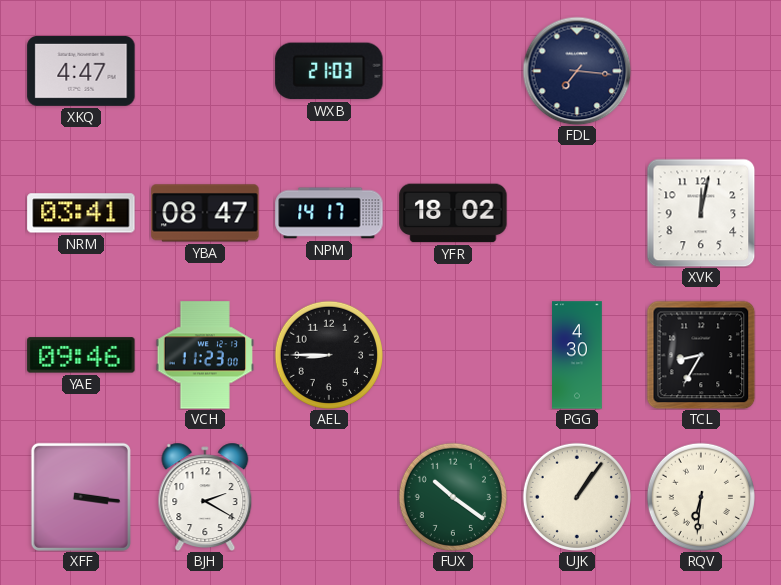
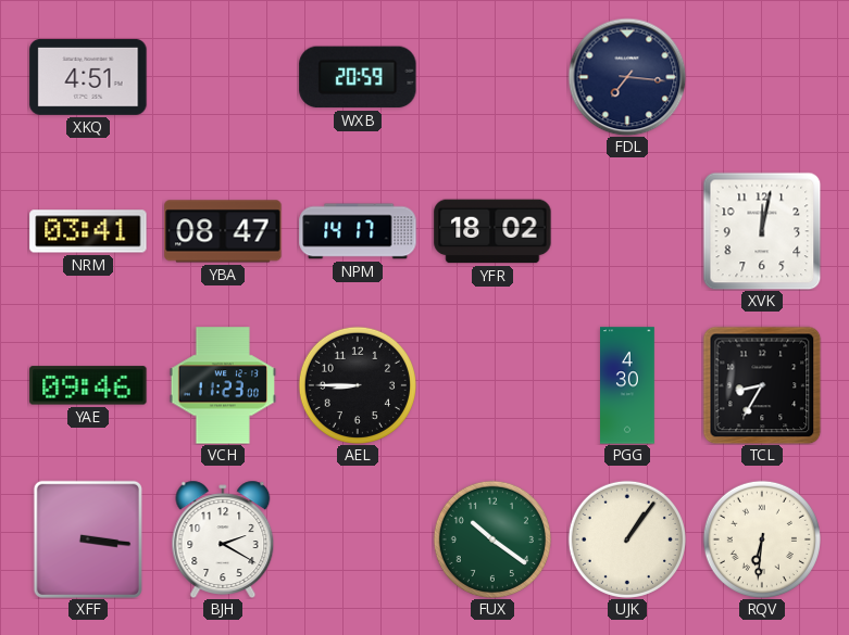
XKQ: 4:47 -> 4:51
WXB: 21:03 -> 20:59
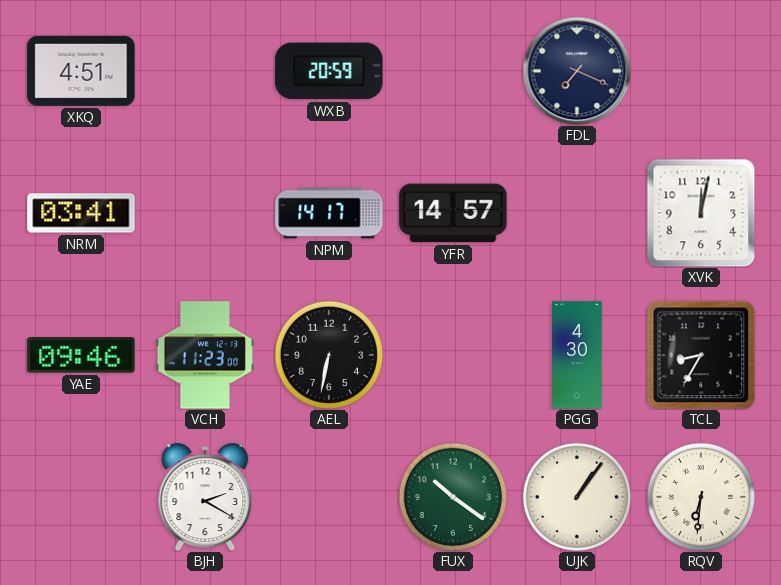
FDL: 7:16 -> 7:19
YBA: 08:47 -> none
YFR: 18:02 -> 14:57
AEL: 8:45 -> 6:32
XFF: 3:16 -> none
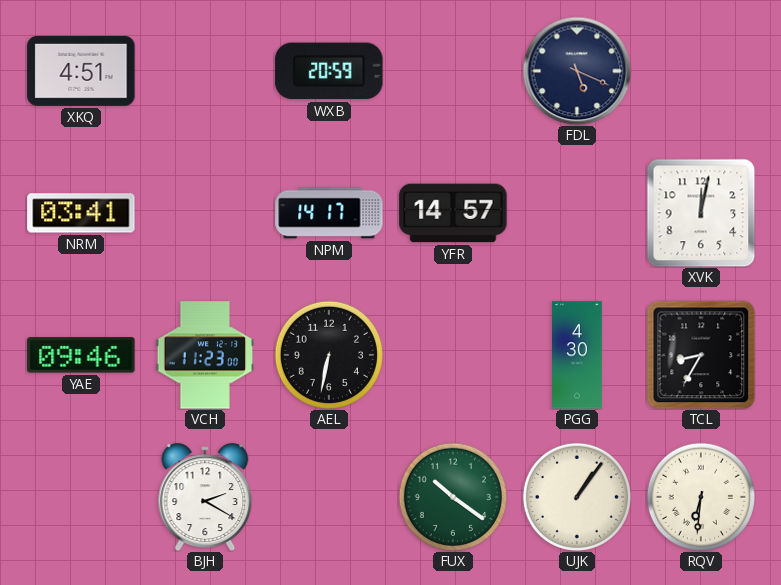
FDL: 7:19 -> 5:19
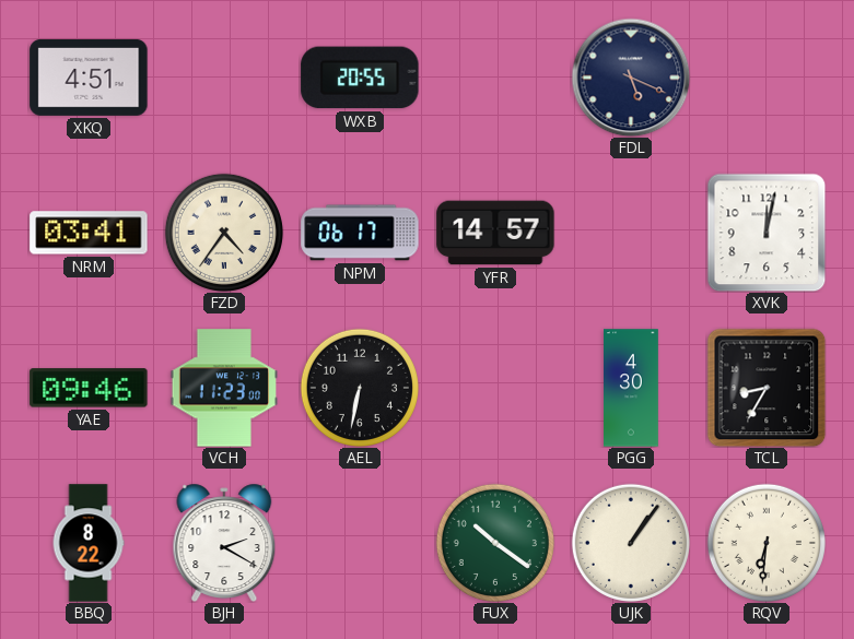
WXB: 20:59 -> 20:55
FZD: none -> 4:36
NPM: 14:17 -> 06:17
BBQ: none -> 8:22
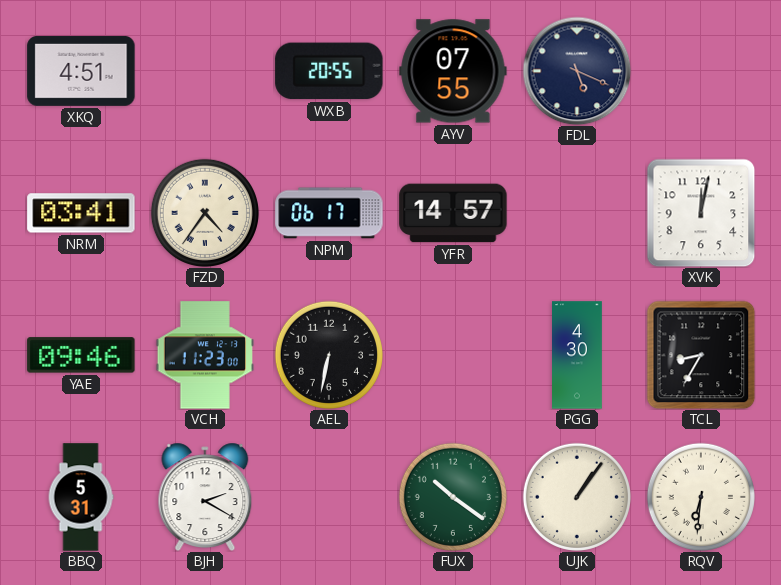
AYV: none -> 07:55
BBQ: 8:22 -> 5:31
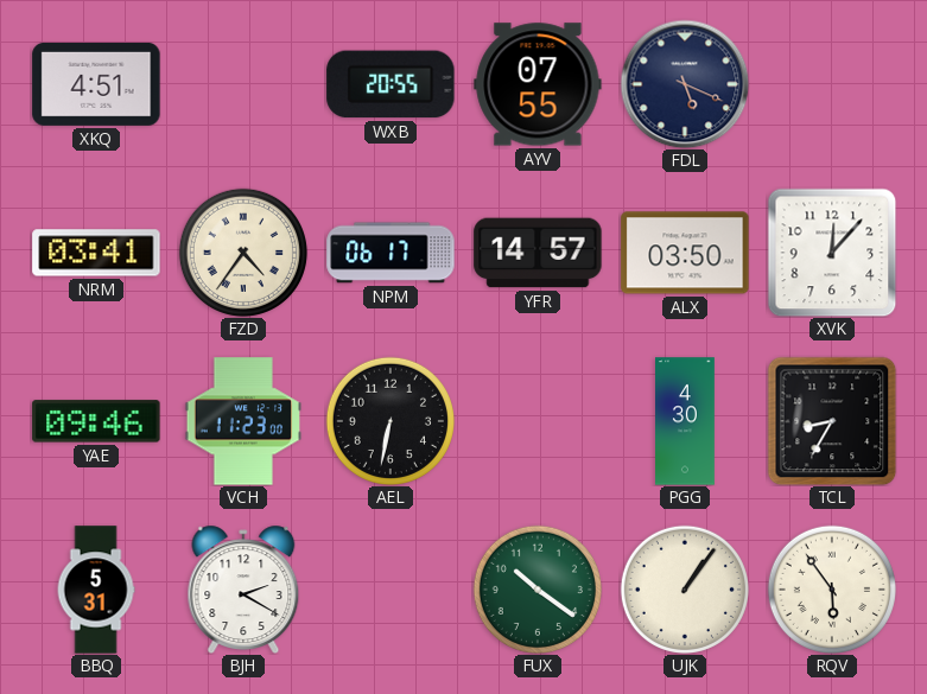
ALX: none -> 03:50
XVK: 12:02 -> 12:07
RQV: 6:31 -> 5:54
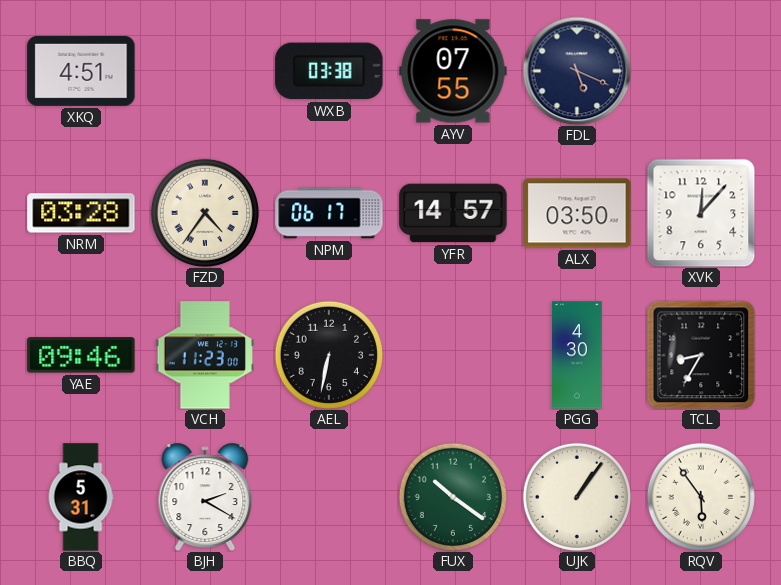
WXB: 20:55 -> 03:38
NRM: 03:41 -> 03:28
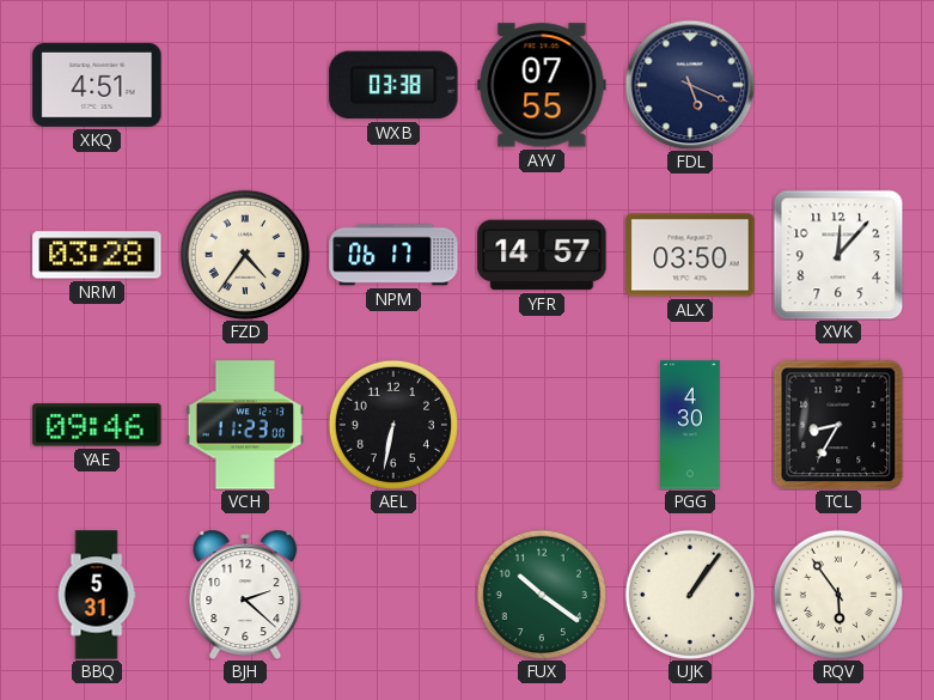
BJH: 2:20 -> 2:22
